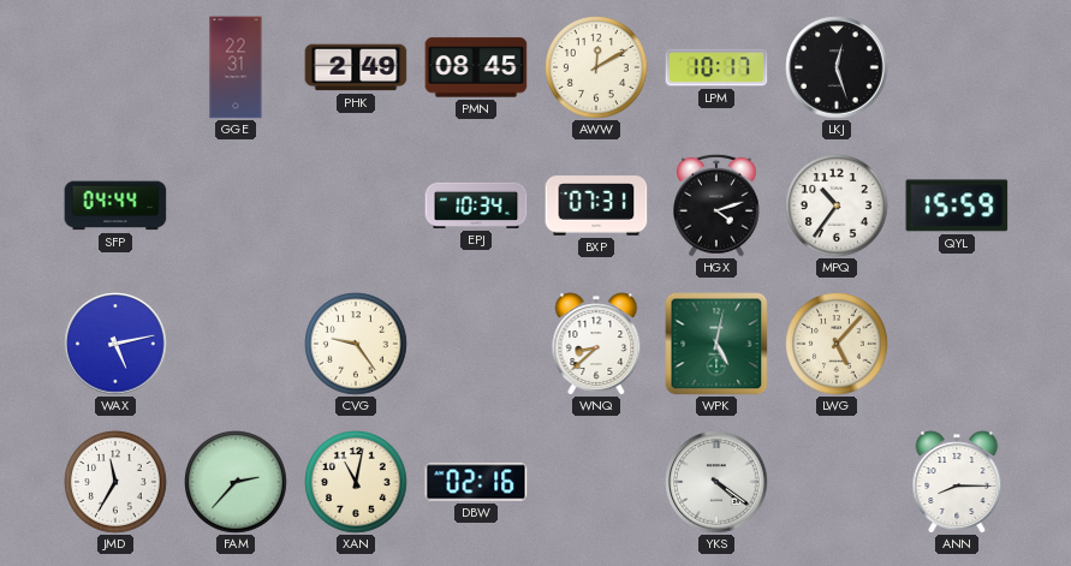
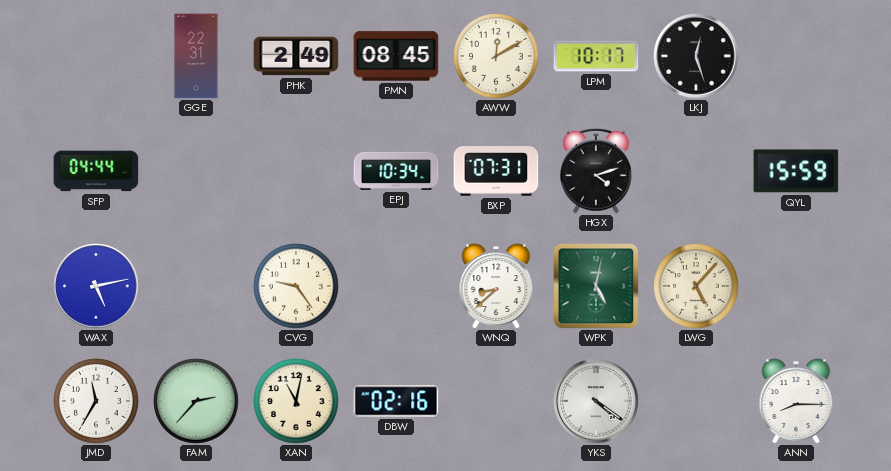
MPQ: 10:36 -> none
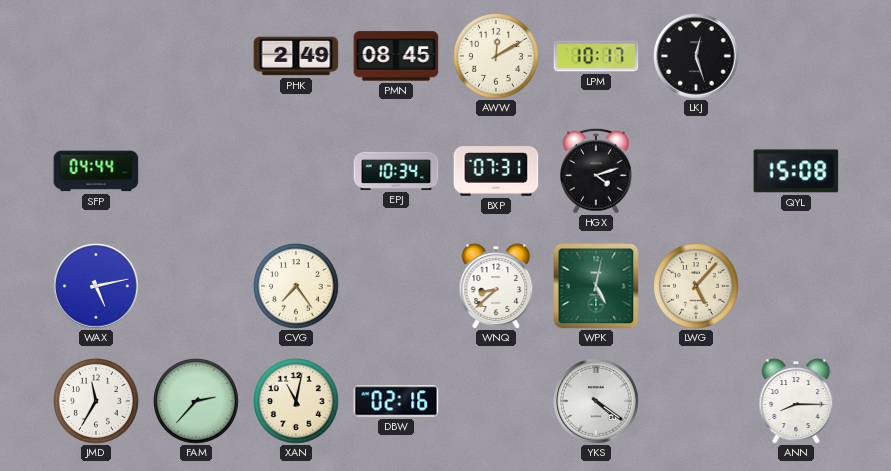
GGE: 22:31 -> none
QYL: 15:59 -> 15:08
CVG: 9:24 -> 7:24
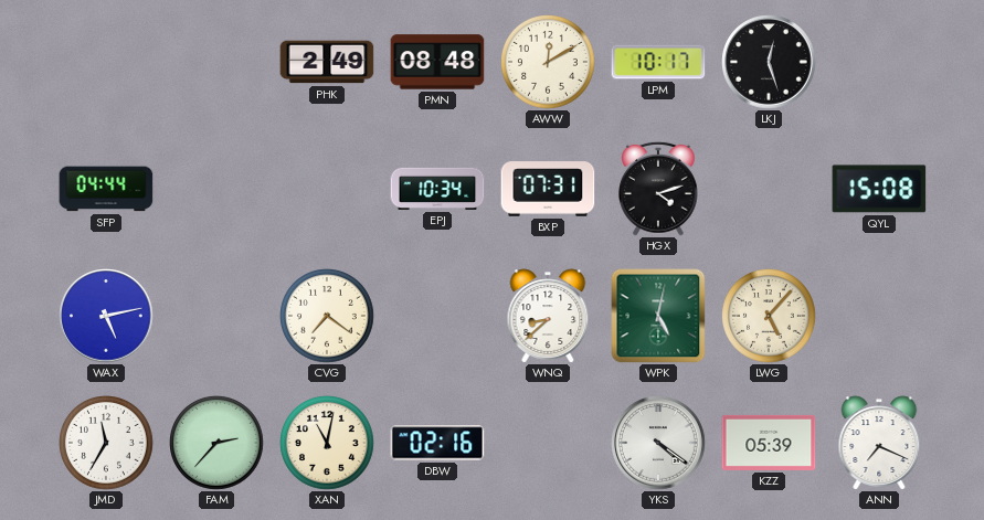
PMN: 08:45 -> 08:48
CVG: 7:24 -> 7:21
KZZ: none -> 05:39
ANN: 8:15 -> 7:19
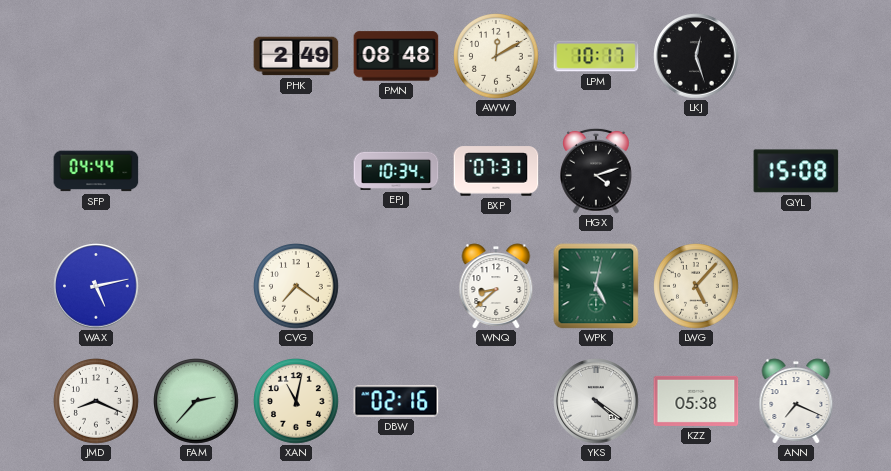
JMD: 11:35 -> 8:19
KZZ: 05:39 -> 05:38
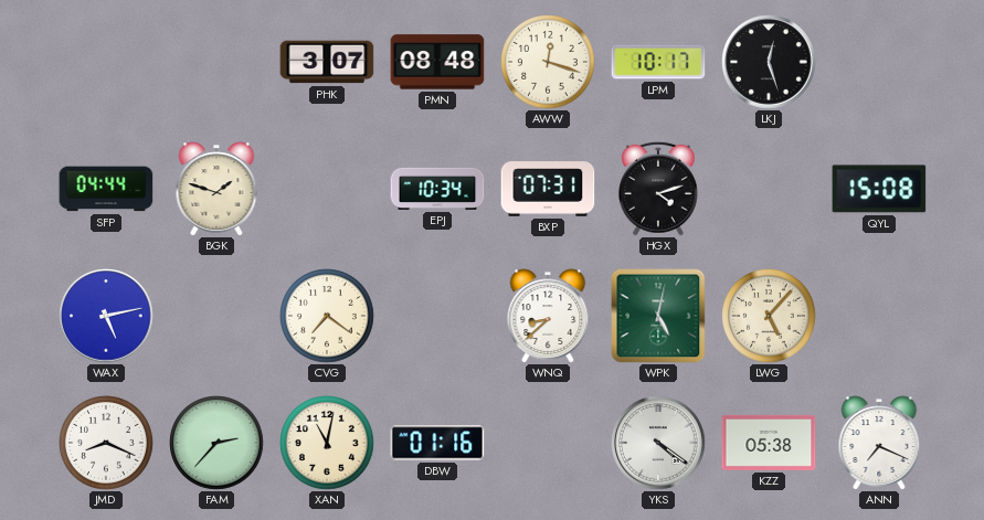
PHK: 2:49 -> 3:07
AWW: 12:10 -> 12:18
BGK: none -> 1:48
DBW: 02:16 -> 01:16
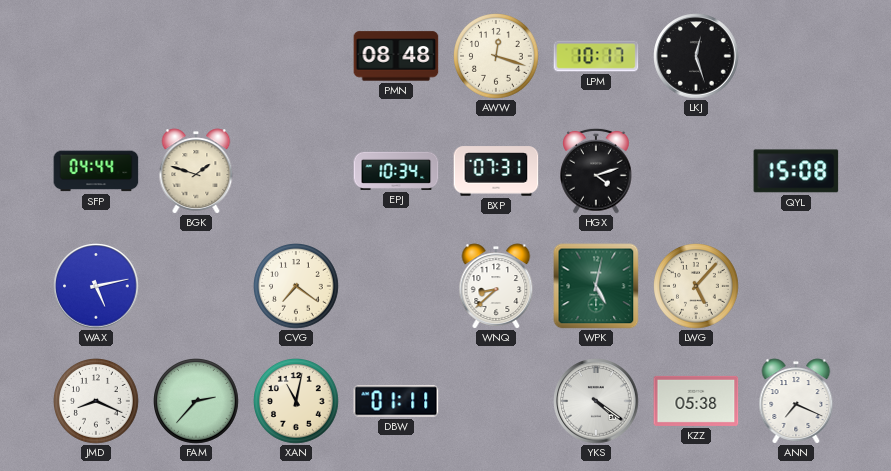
PHK: 3:07 -> none
DBW: 01:16 -> 01:11
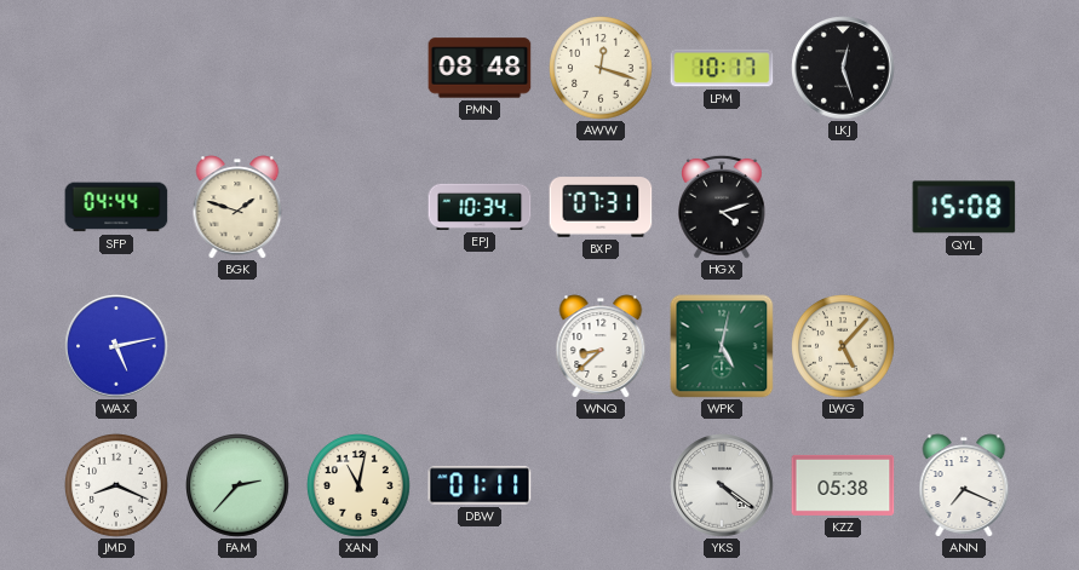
CVG: 7:21 -> none
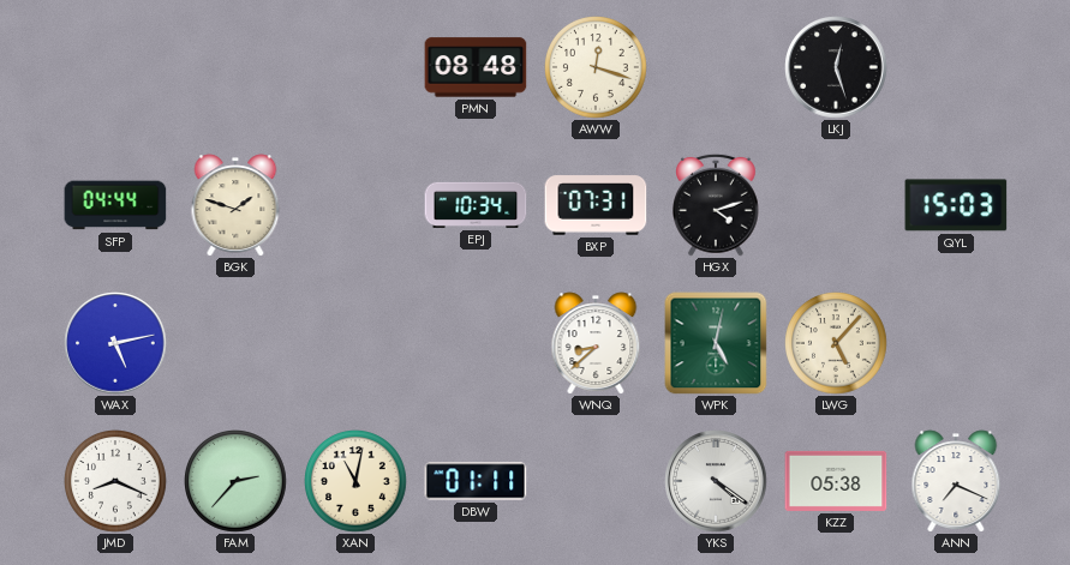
LPM: 10:17 -> none
QYL: 15:08 -> 15:03
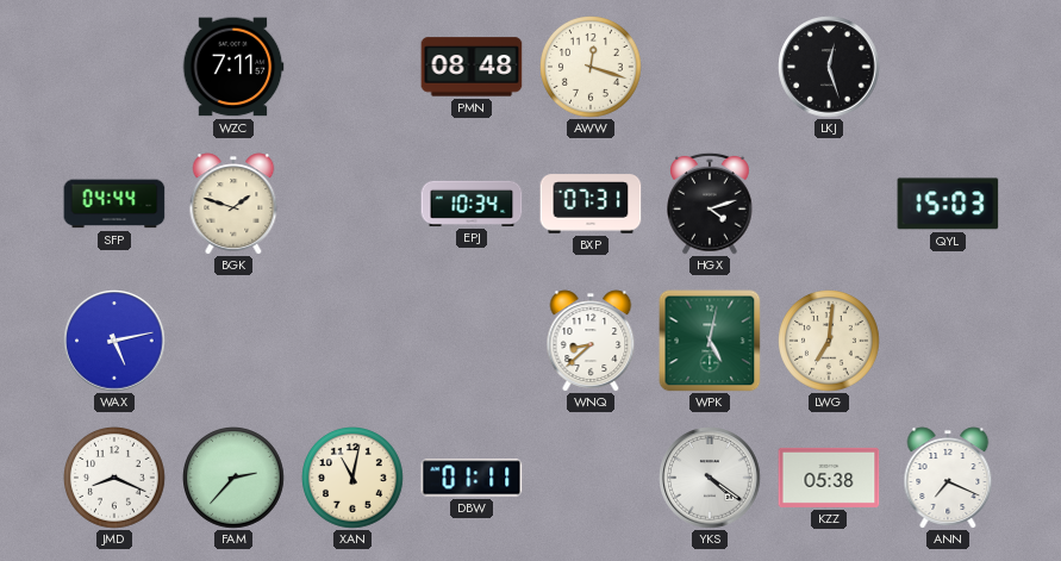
WZC: none -> 7:11
LWG: 5:07 -> 7:01
